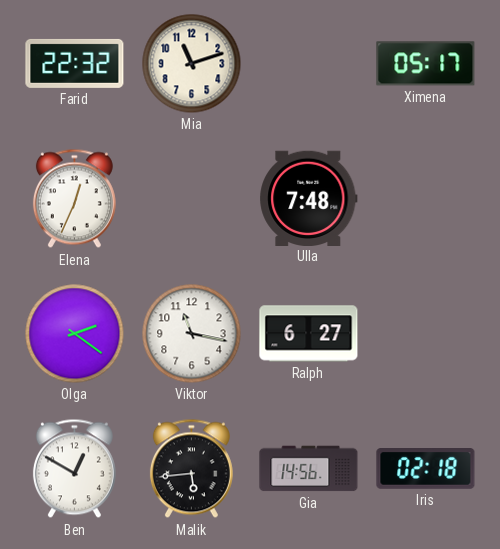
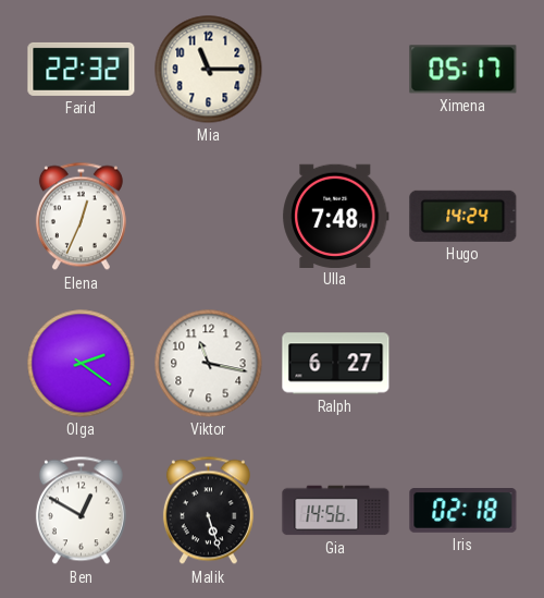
Mia: 11:12 -> 11:15
Hugo: none -> 14:24
Malik: 5:44 -> 5:27
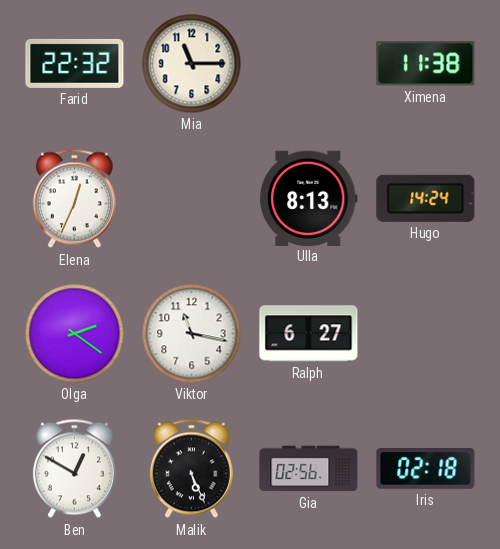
Ximena: 05:17 -> 11:38
Ulla: 7:48 -> 8:13
Malik: 5:27 -> 5:26
Gia: 14:56 -> 02:56
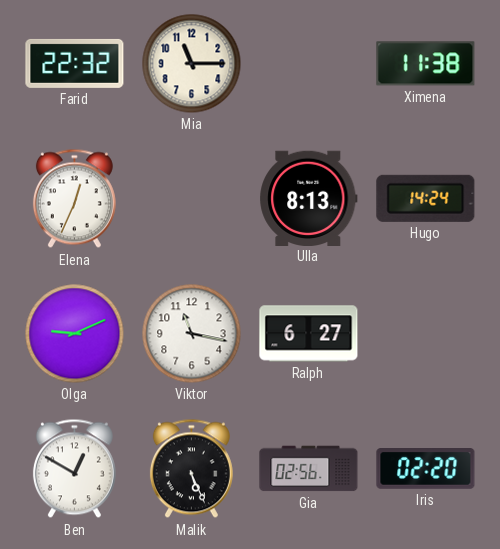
Olga: 2:21 -> 9:11
Iris: 02:18 -> 02:20
